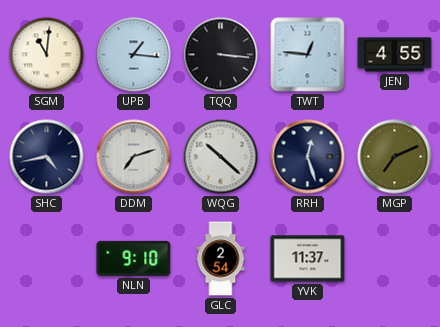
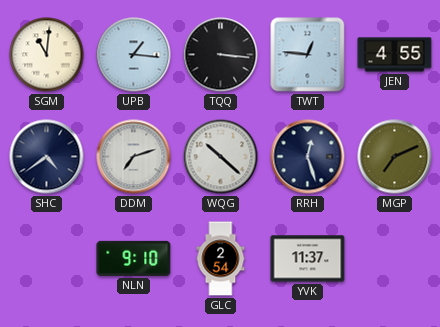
SHC: 4:43 -> 4:39
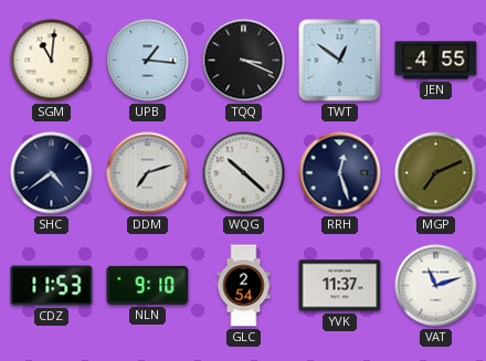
TQQ: 3:16 -> 3:19
TWT: 12:46 -> 12:51
CDZ: none -> 11:53
VAT: none -> 11:12
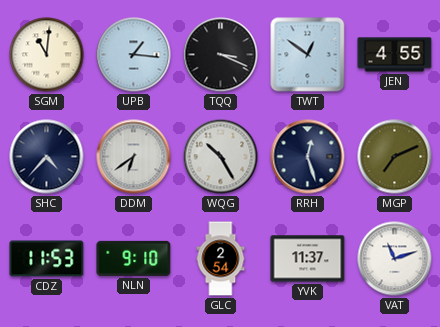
SHC: 4:39 -> 4:37
DDM: 7:12 -> 6:39
WQG: 10:22 -> 10:25
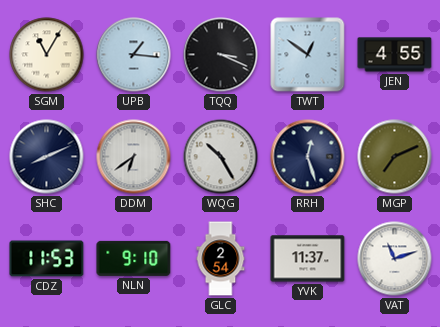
SGM: 11:01 -> 11:05
SHC: 4:37 -> 8:11
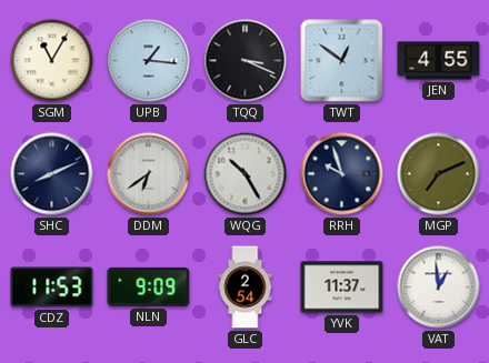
RRH: 12:27 -> 9:57
NLN: 9:10 -> 9:09
VAT: 11:12 -> 12:59
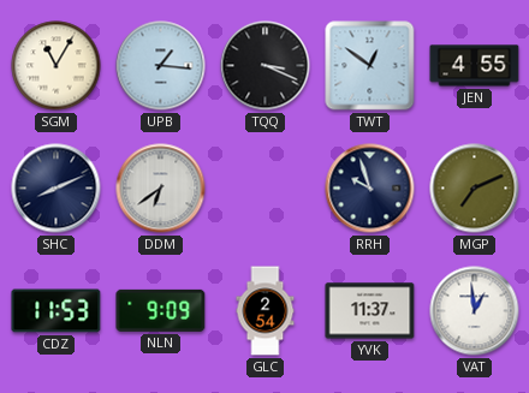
WQG: 10:25 -> none
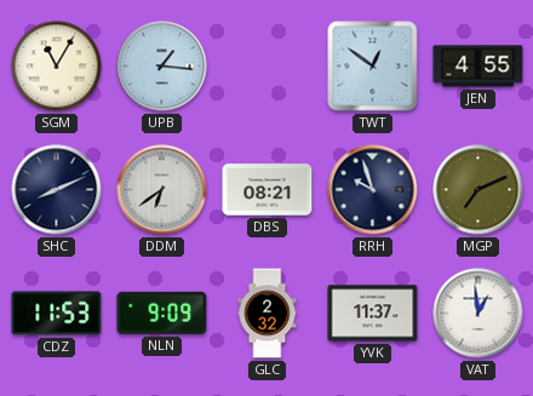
TQQ: 3:19 -> none
DBS: none -> 08:21
GLC: 2:54 -> 2:32
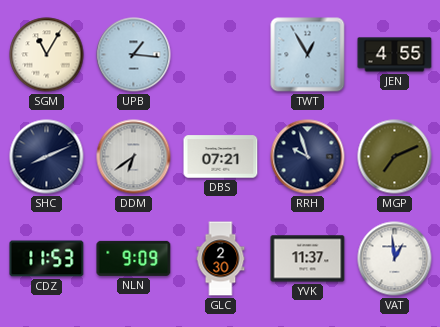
TWT: 12:51 -> 12:55
DBS: 08:21 -> 07:21
GLC: 2:32 -> 2:30
